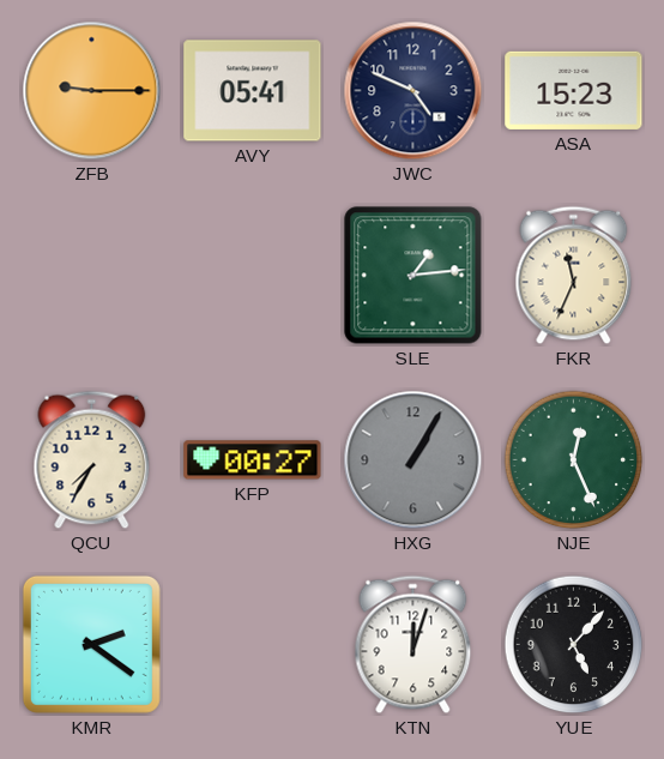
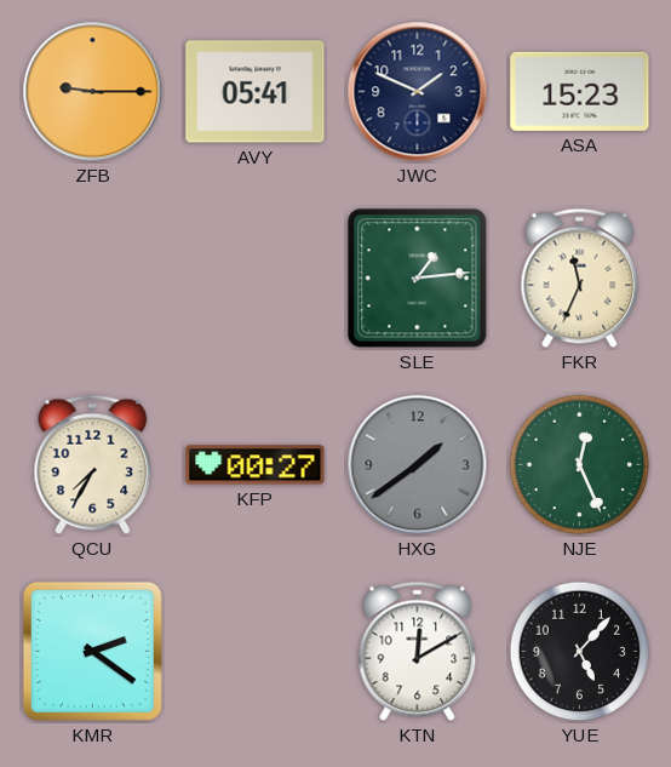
JWC: 4:49 -> 1:49
HXG: 1:05 -> 1:39
KTN: 12:03 -> 12:10
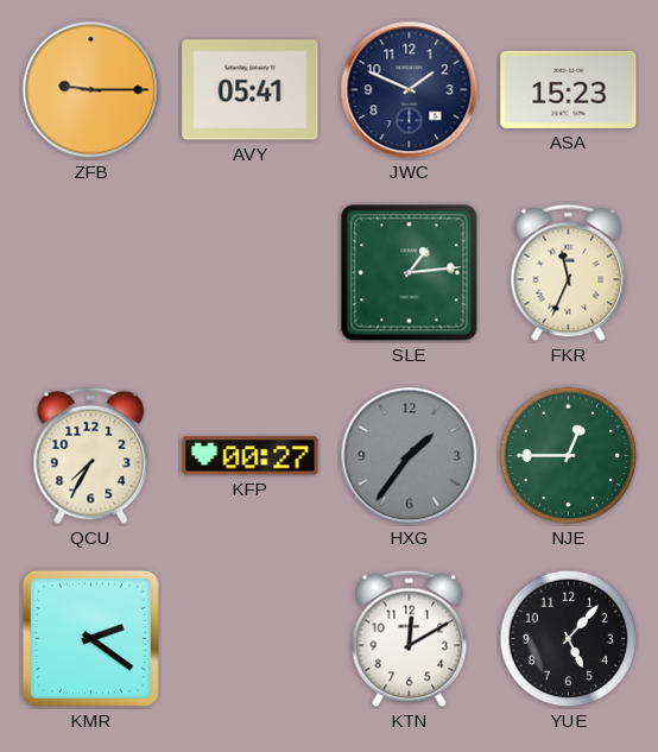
HXG: 1:39 -> 1:36
NJE: 12:26 -> 12:45
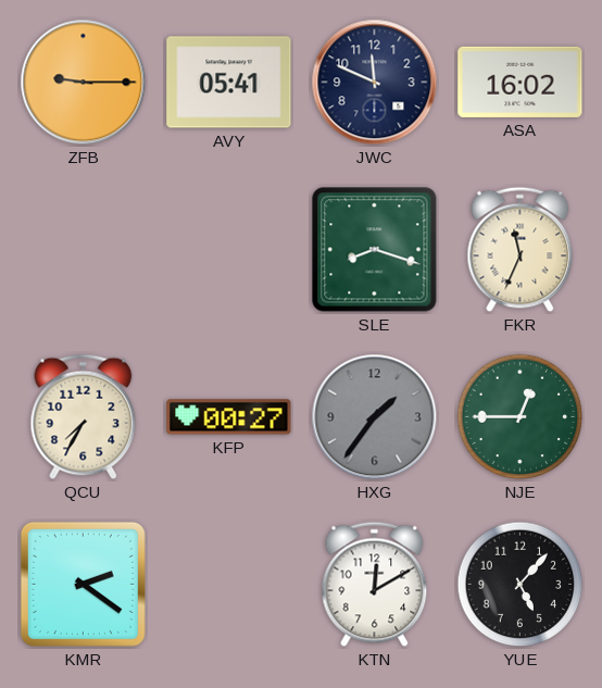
JWC: 1:49 -> 11:49
ASA: 15:23 -> 16:02
SLE: 1:14 -> 8:18
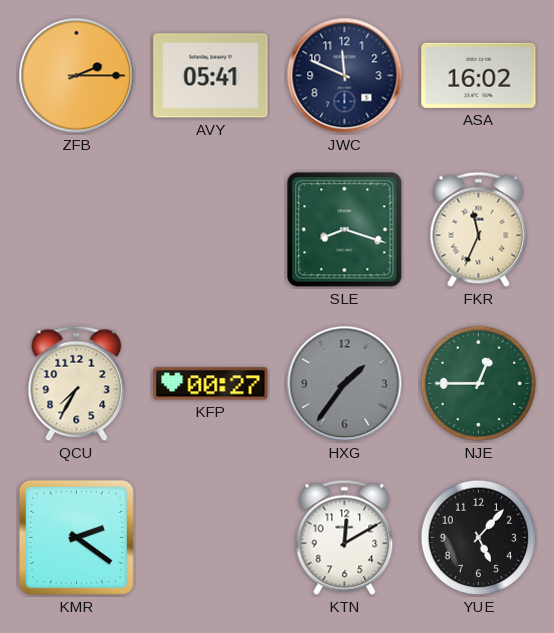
ZFB: 9:15 -> 2:15
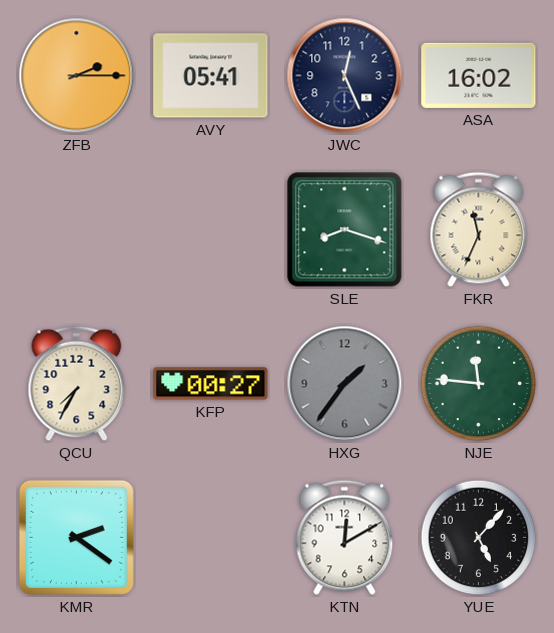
JWC: 11:49 -> 12:26
NJE: 12:45 -> 11:46
